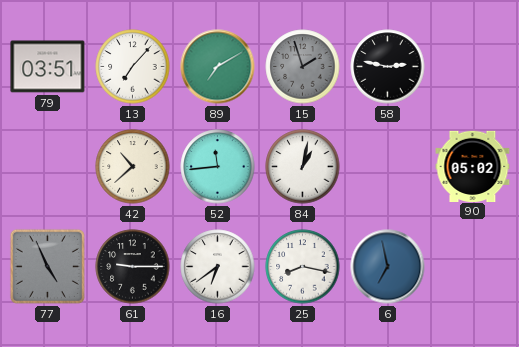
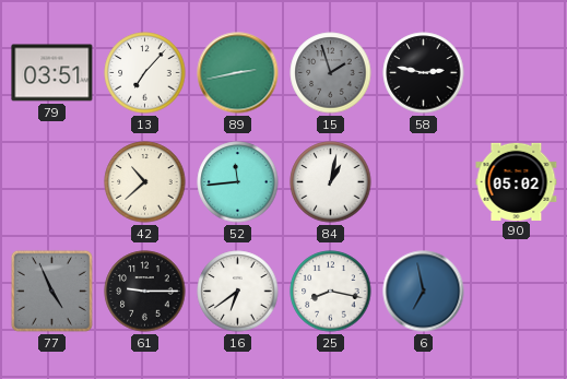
89: 7:10 -> 2:43
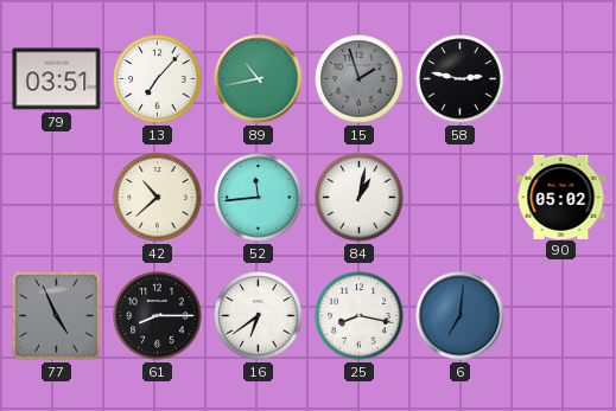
89: 2:43 -> 10:43
61: 9:15 -> 8:15
6: 6:58 -> 7:01
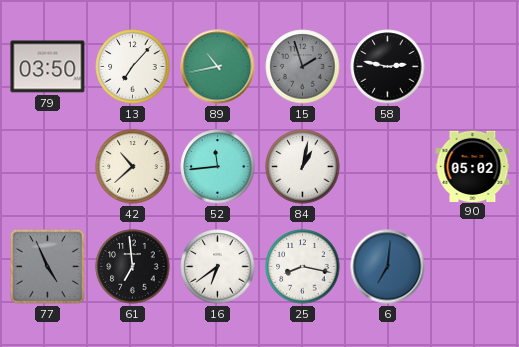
79: 03:51 -> 03:50
61: 8:15 -> 6:59
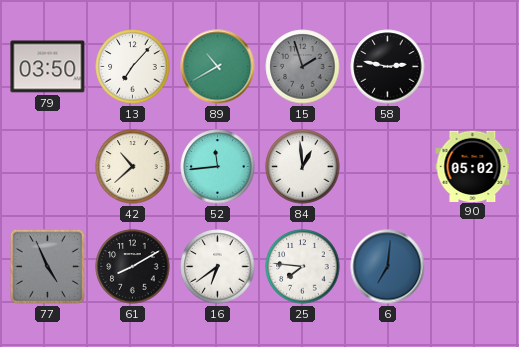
89: 10:43 -> 10:40
84: 1:02 -> 12:59
61: 6:59 -> 8:10
25: 8:17 -> 7:46
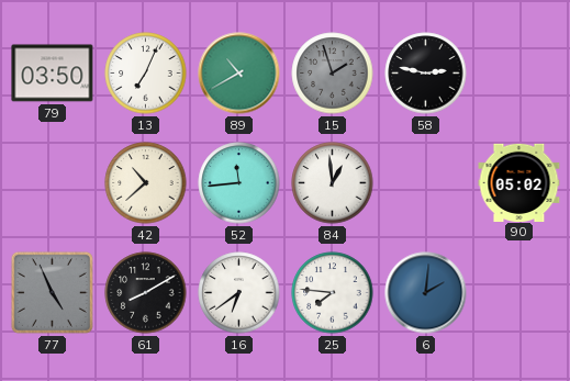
13: 7:07 -> 7:04
6: 7:01 -> 2:01
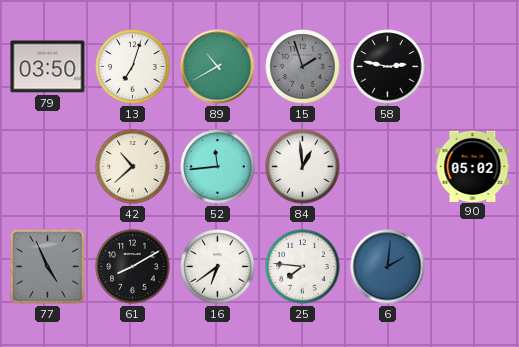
13: 7:04 -> 7:03
